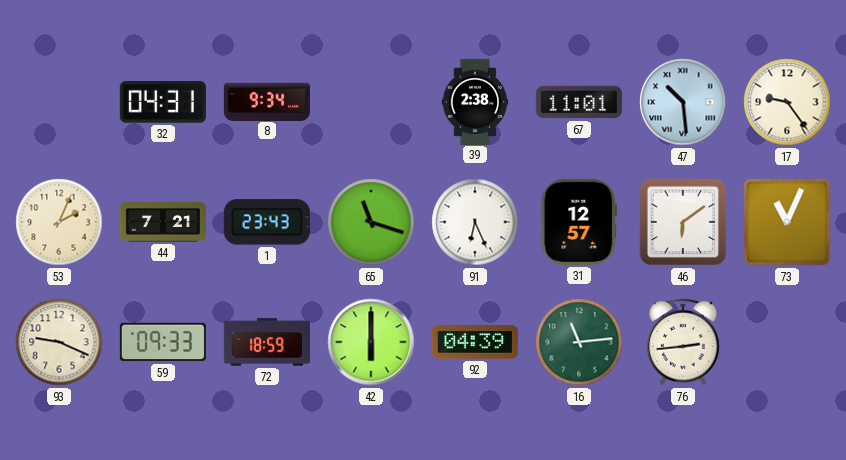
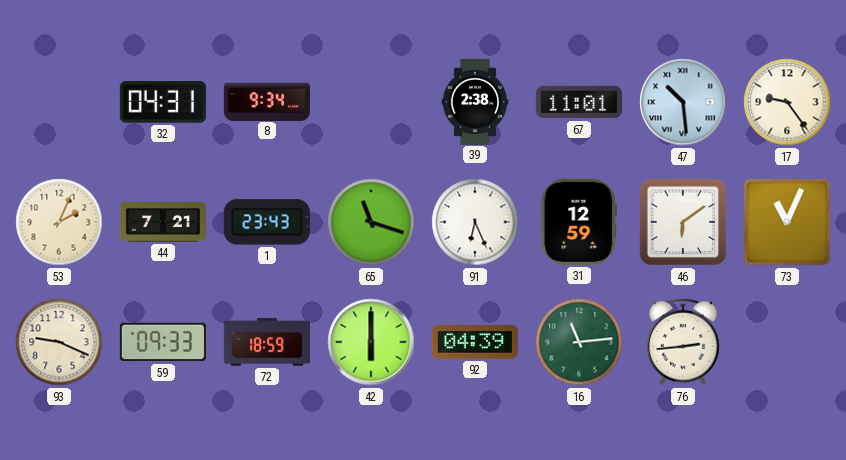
31: 12:57 -> 12:59
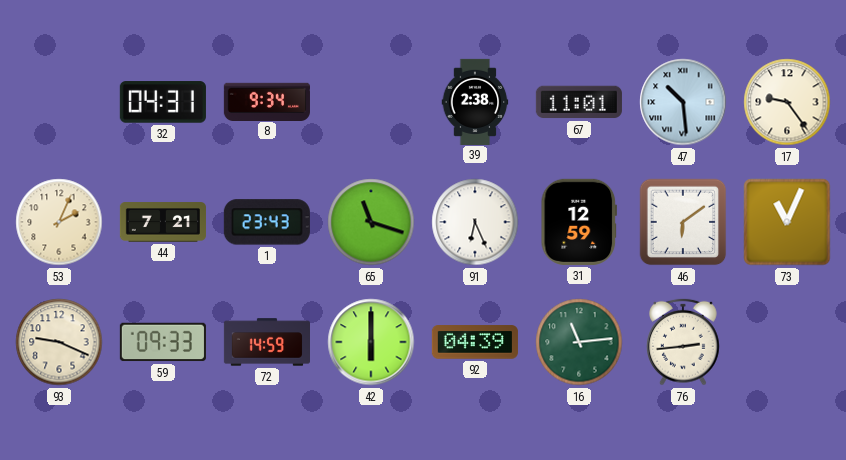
72: 18:59 -> 14:59
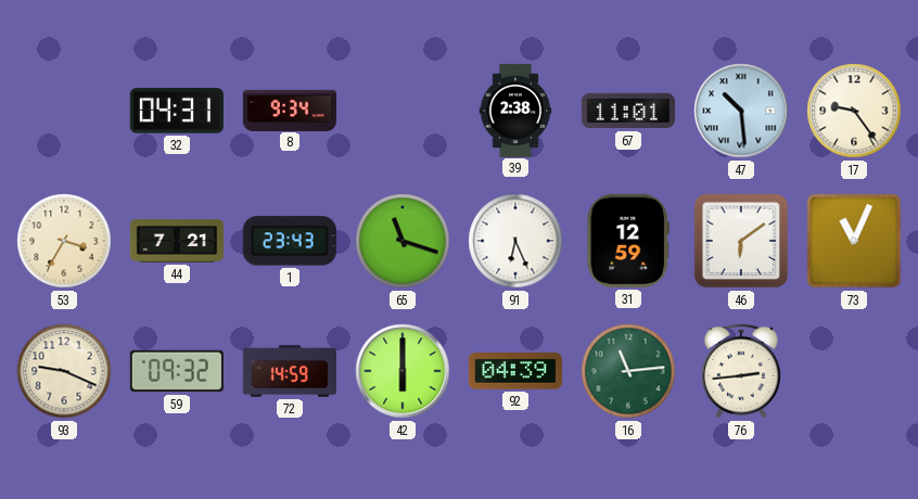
53: 2:04 -> 3:35
59: 09:33 -> 09:32
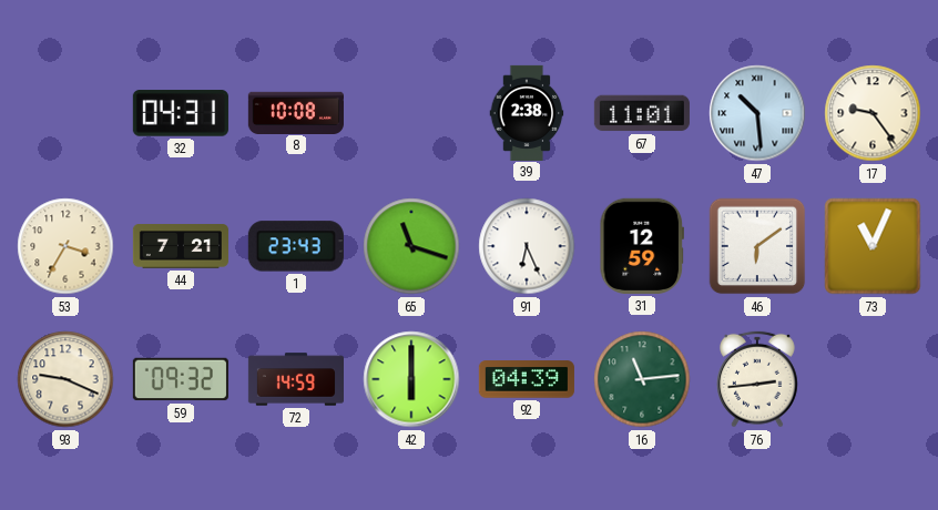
8: 9:34 -> 10:08
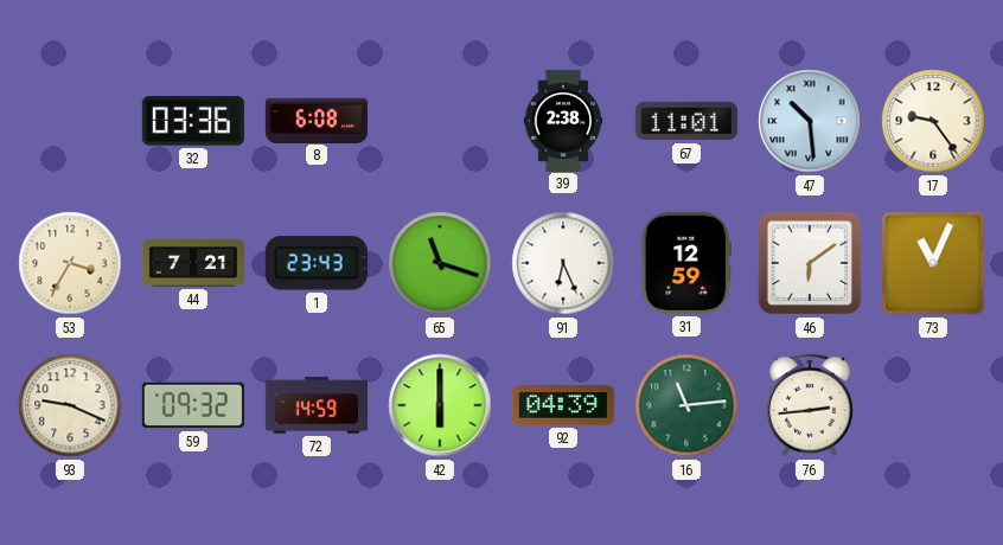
32: 04:31 -> 03:36
8: 10:08 -> 6:08
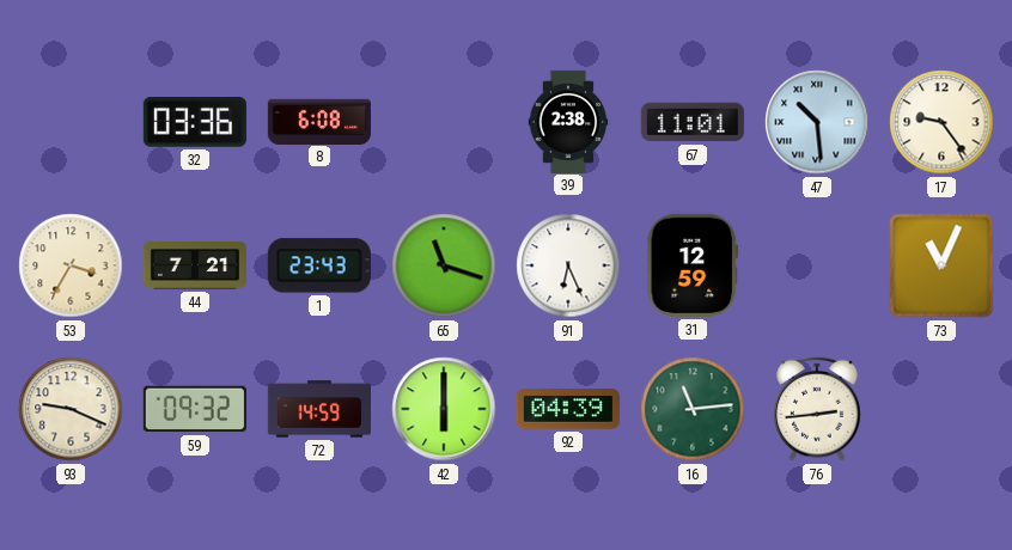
46: 6:09 -> none
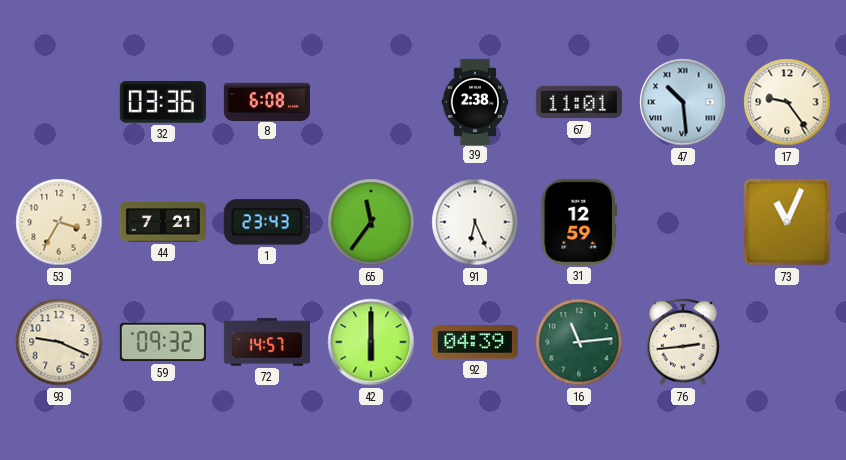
65: 11:18 -> 11:36
72: 14:59 -> 14:57
